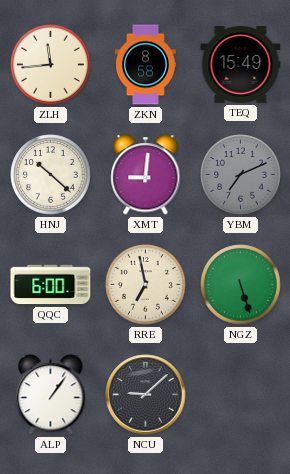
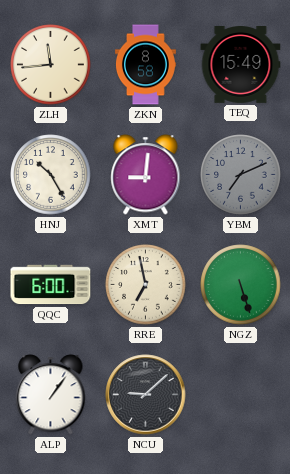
HNJ: 10:22 -> 10:25
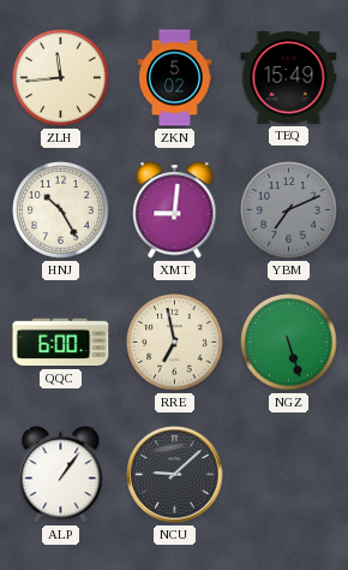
ZKN: 8:58 -> 5:02
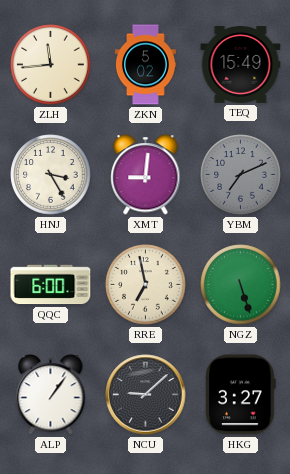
HNJ: 10:25 -> 3:25
HKG: none -> 3:27
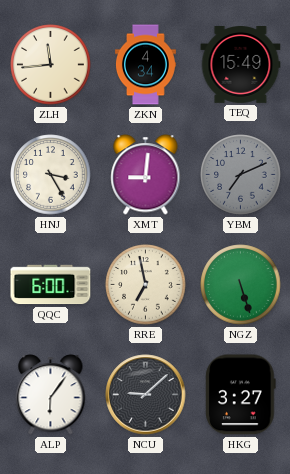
ZKN: 5:02 -> 4:34
ALP: 1:06 -> 6:06
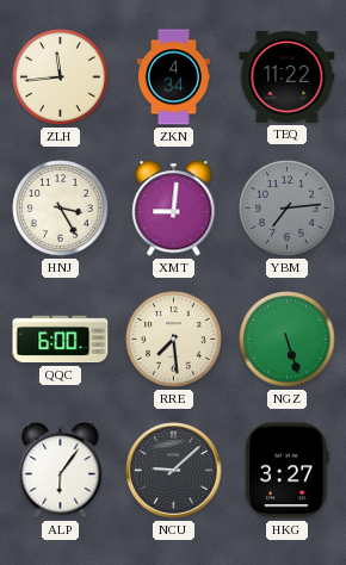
TEQ: 15:49 -> 11:22
YBM: 7:11 -> 7:14
RRE: 6:58 -> 7:29
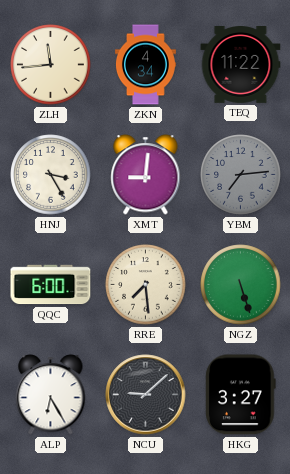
ALP: 6:06 -> 6:25
